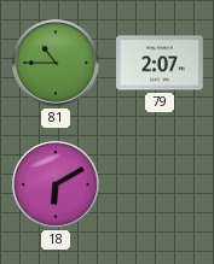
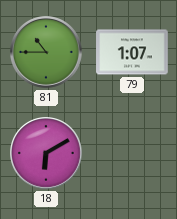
79: 2:07 -> 1:07
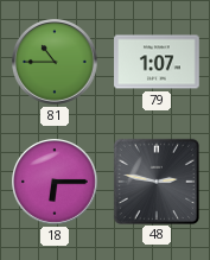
18: 6:10 -> 6:15
48: none -> 2:47
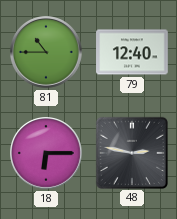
79: 1:07 -> 12:40
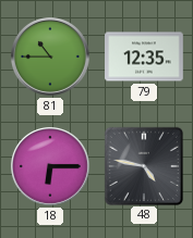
79: 12:40 -> 12:35
48: 2:47 -> 4:47
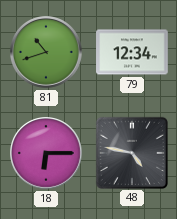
81: 10:45 -> 10:42
79: 12:35 -> 12:34
